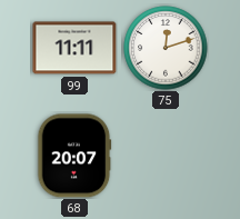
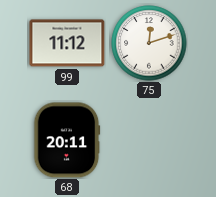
99: 11:11 -> 11:12
68: 20:07 -> 20:11
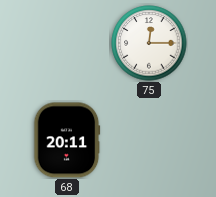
99: 11:12 -> none
75: 12:12 -> 12:15
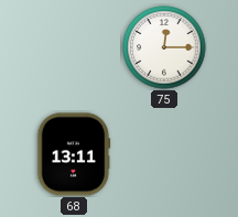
68: 20:11 -> 13:11
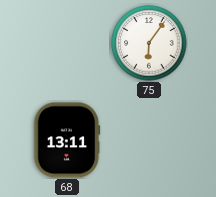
75: 12:15 -> 6:06
